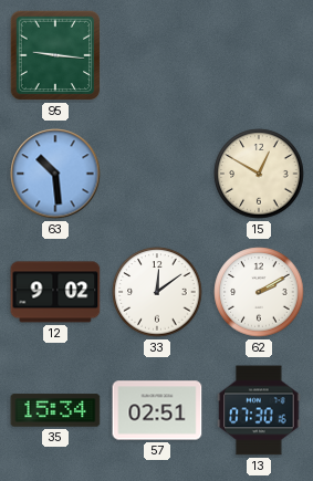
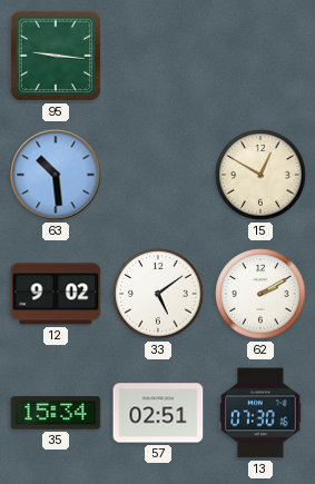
33: 12:09 -> 5:09
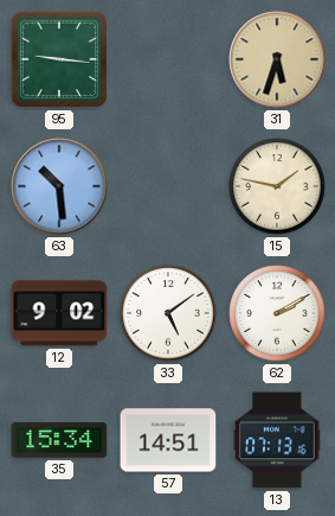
31: none -> 5:33
15: 12:50 -> 1:47
57: 02:51 -> 14:51
13: 07:30 -> 07:13
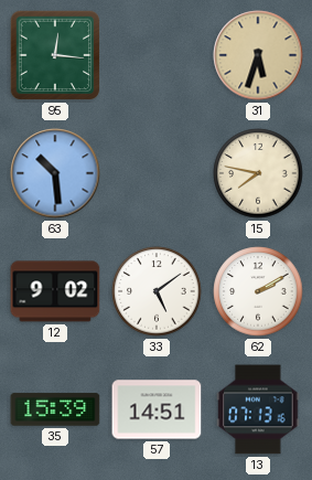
95: 9:16 -> 12:16
15: 1:47 -> 7:47
35: 15:34 -> 15:39
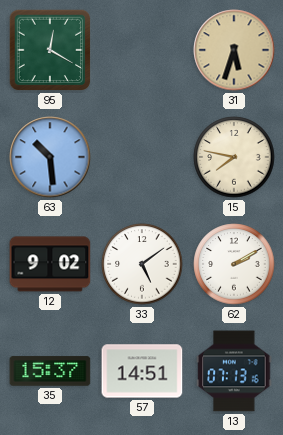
95: 12:16 -> 12:20
35: 15:39 -> 15:37
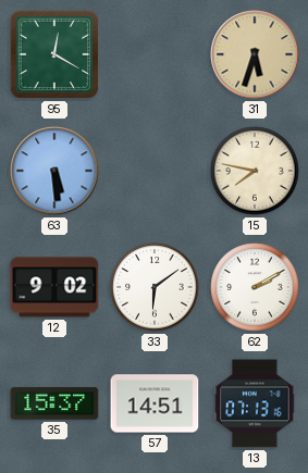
63: 10:29 -> 5:29
33: 5:09 -> 6:09
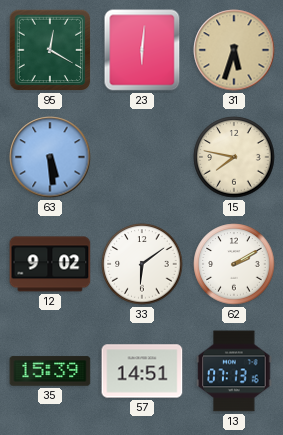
23: none -> 6:01
35: 15:37 -> 15:39
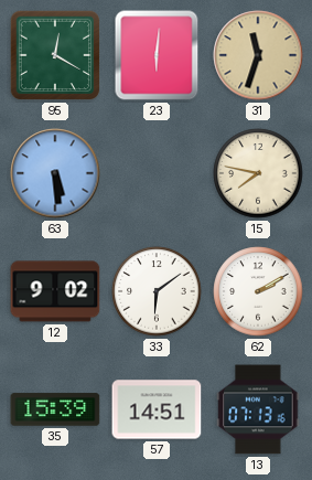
31: 5:33 -> 11:33
